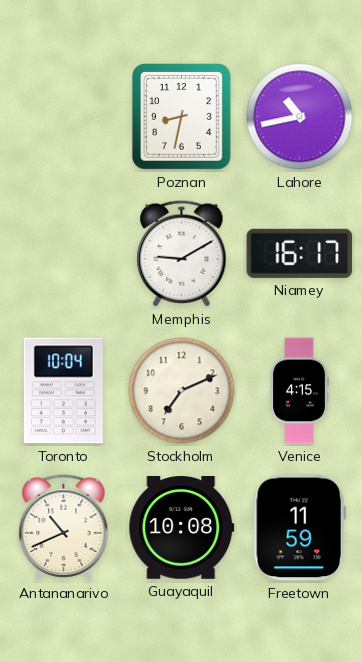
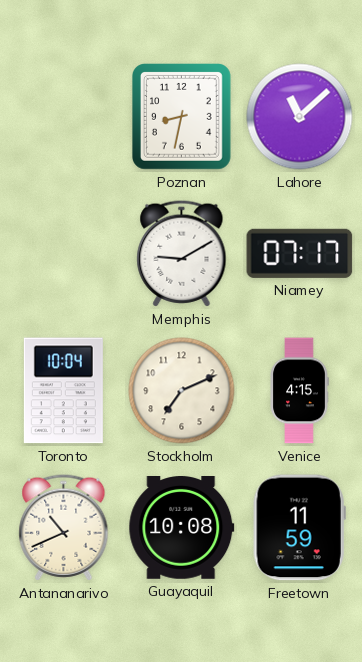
Lahore: 10:43 -> 11:08
Niamey: 16:17 -> 07:17
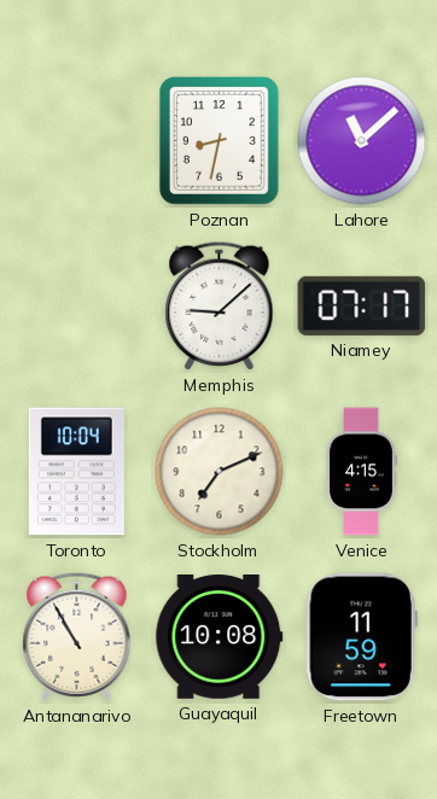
Memphis: 9:10 -> 9:08
Antananarivo: 10:41 -> 10:55
